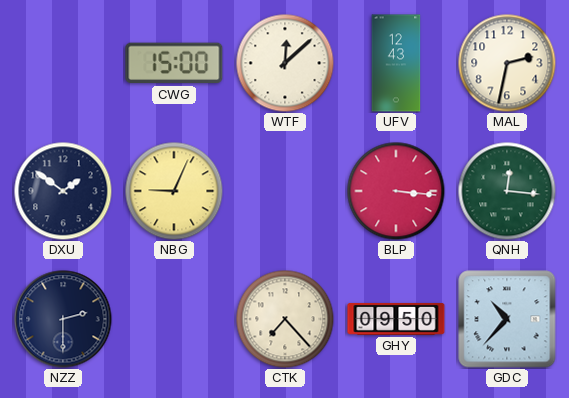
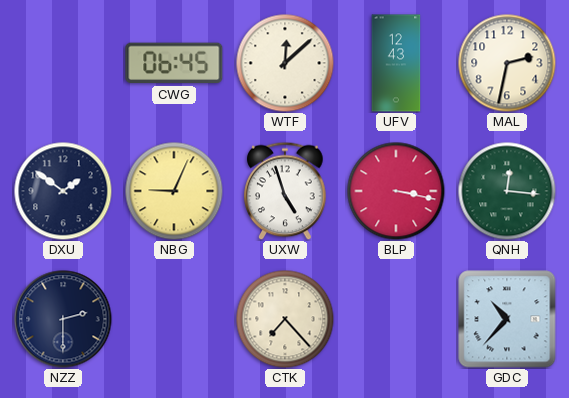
CWG: 15:00 -> 06:45
UXW: none -> 4:57
BLP: 3:16 -> 3:17
GHY: 09:50 -> none
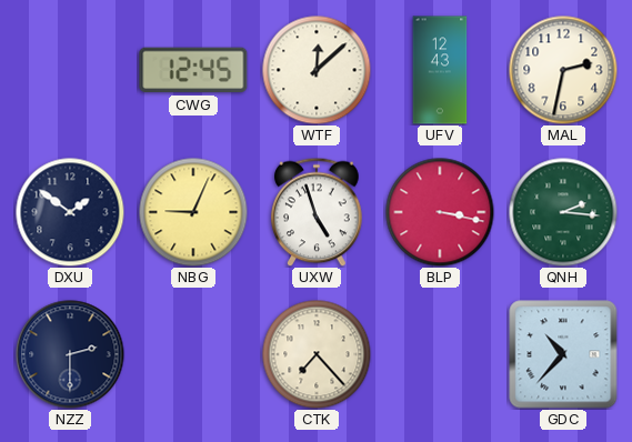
CWG: 06:45 -> 12:45
QNH: 12:16 -> 2:16
